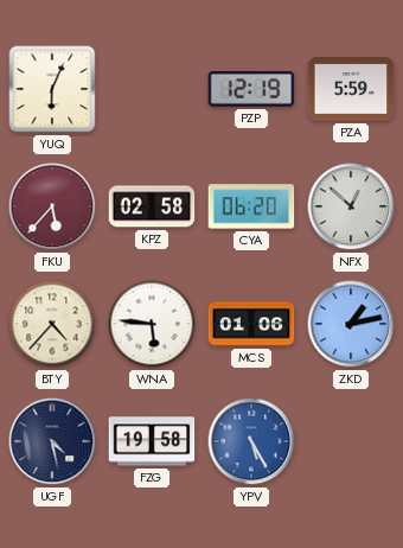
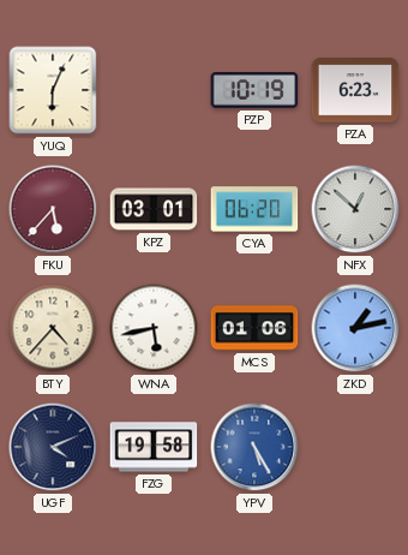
PZP: 12:19 -> 10:19
PZA: 5:59 -> 6:23
KPZ: 02:58 -> 03:01
WNA: 5:46 -> 5:43
UGF: 4:28 -> 4:11
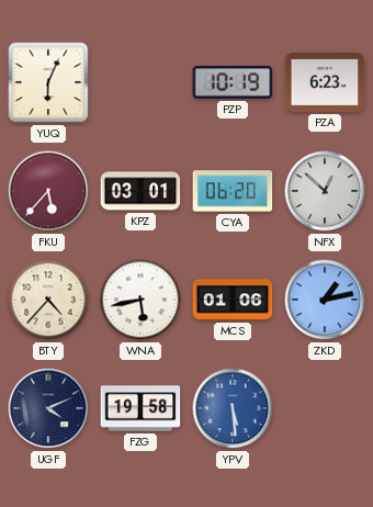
YPV: 5:25 -> 5:29
